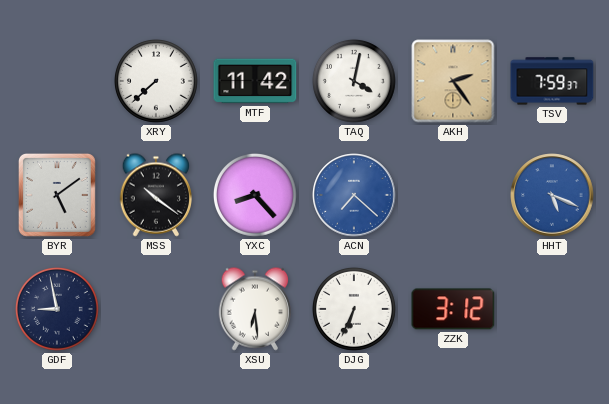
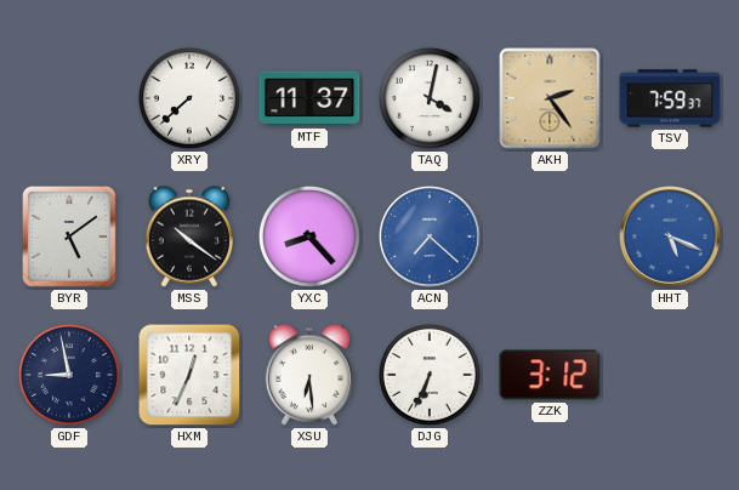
MTF: 11:42 -> 11:37
HXM: none -> 12:34
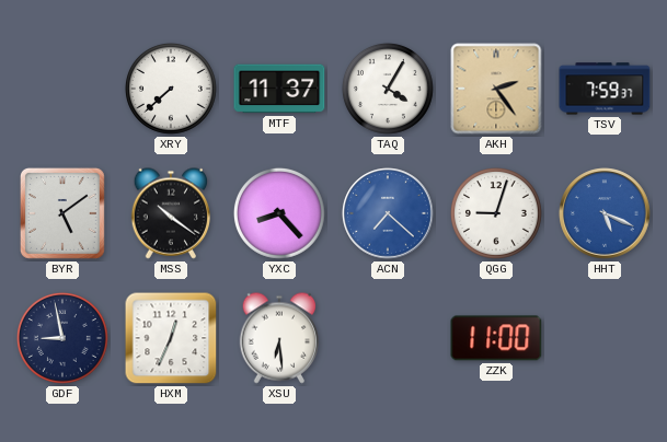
TAQ: 4:02 -> 4:05
QGG: none -> 9:03
DJG: 6:34 -> none
ZZK: 3:12 -> 11:00
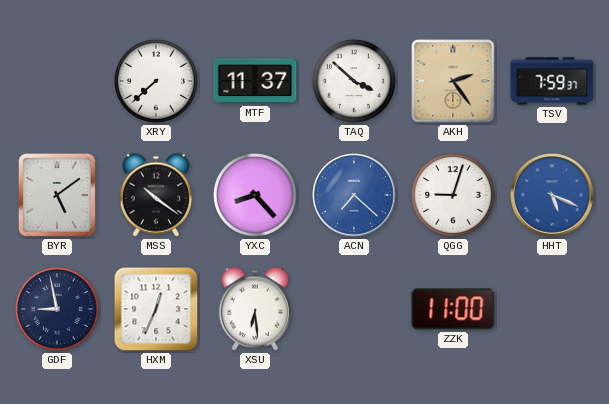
TAQ: 4:05 -> 3:52
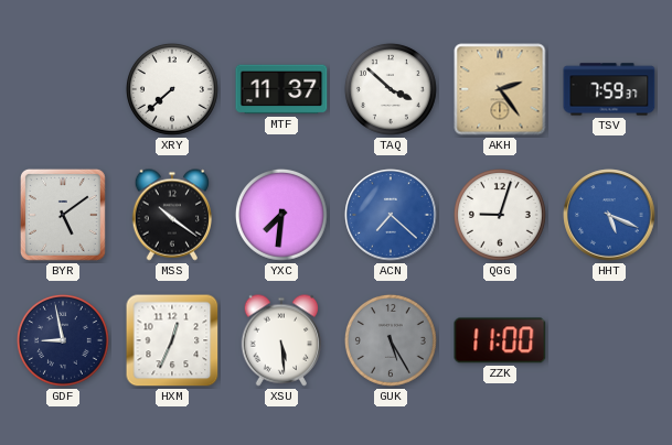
YXC: 8:23 -> 7:31
XSU: 6:29 -> 5:29
GUK: none -> 5:25
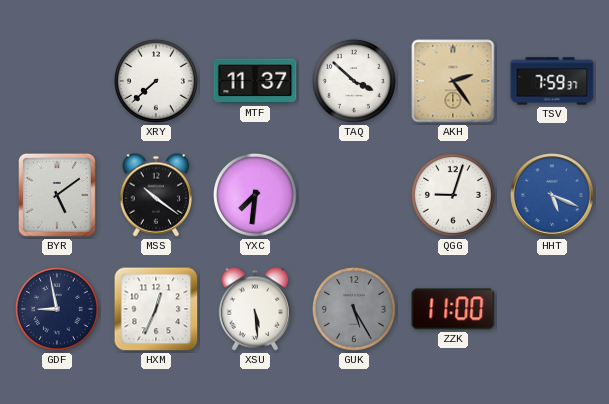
ACN: 7:22 -> none
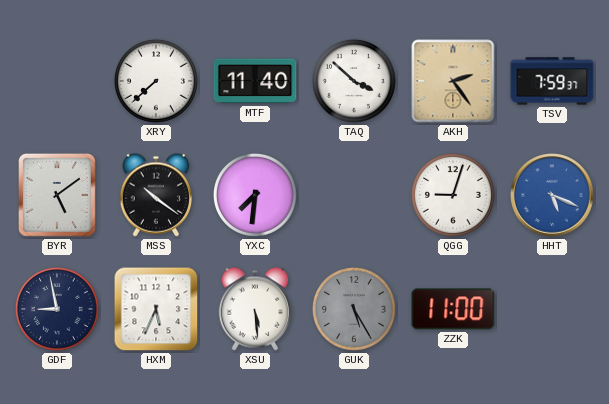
MTF: 11:37 -> 11:40
HXM: 12:34 -> 5:34
